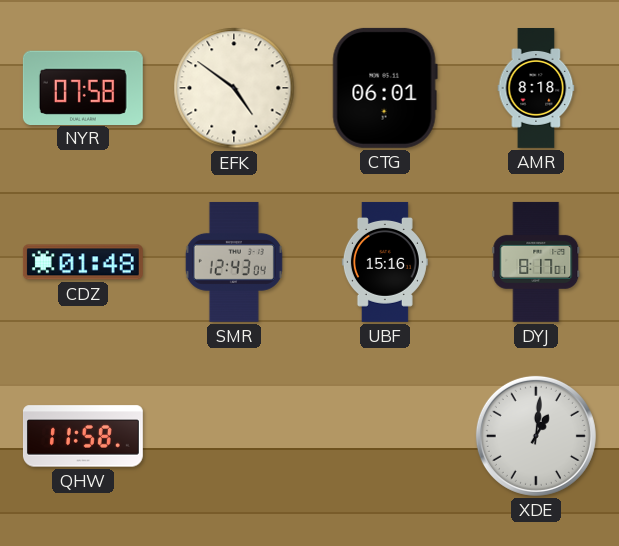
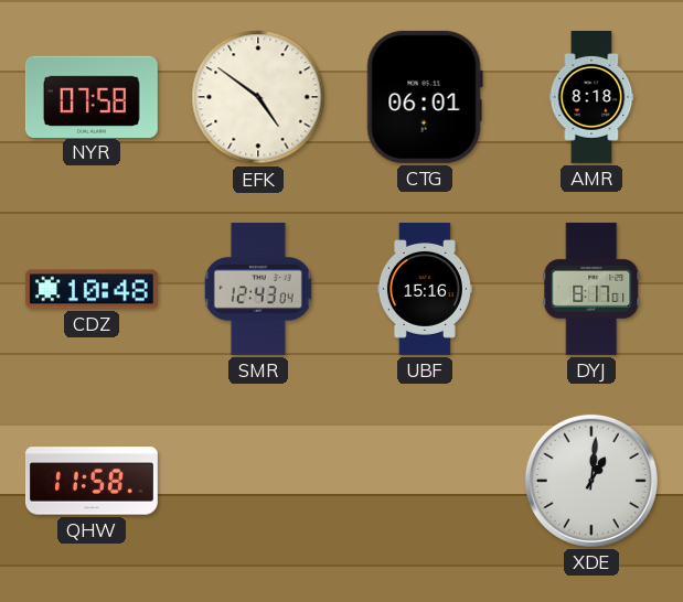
CDZ: 01:48 -> 10:48
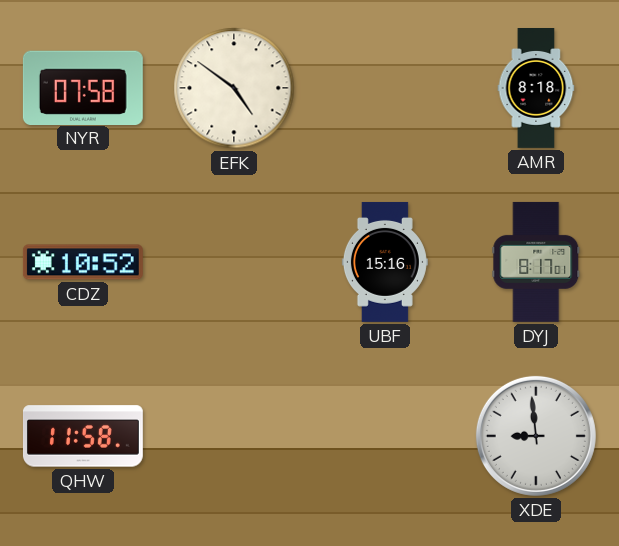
CTG: 06:01 -> none
CDZ: 10:48 -> 10:52
SMR: 12:43 -> none
XDE: 1:01 -> 8:59
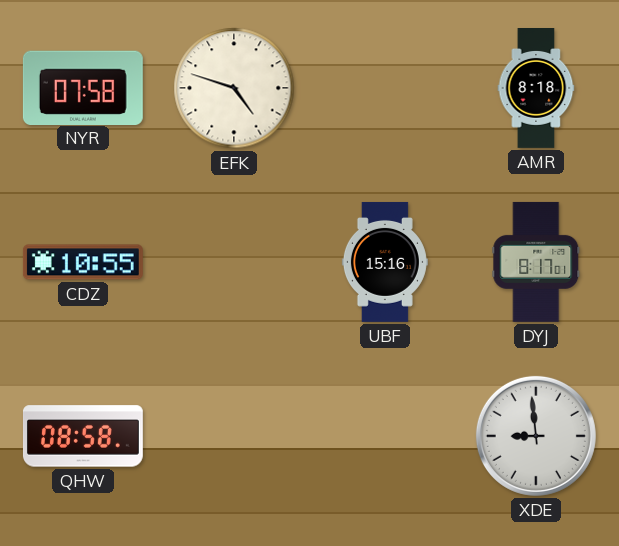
EFK: 4:51 -> 4:48
CDZ: 10:52 -> 10:55
QHW: 11:58 -> 08:58
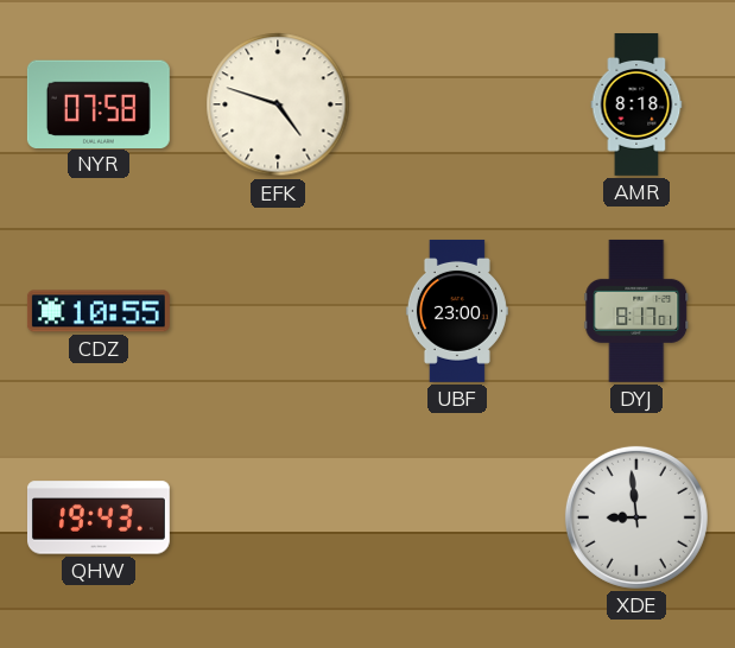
UBF: 15:16 -> 23:00
QHW: 08:58 -> 19:43
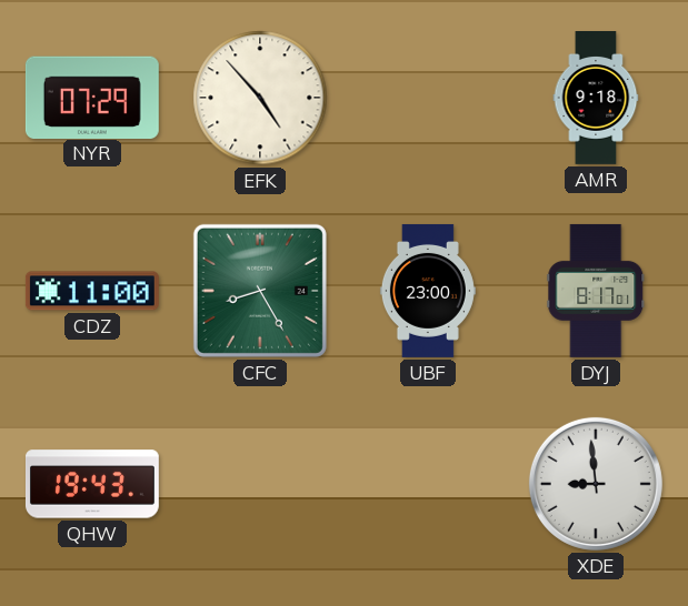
NYR: 07:58 -> 07:29
EFK: 4:48 -> 4:53
AMR: 8:18 -> 9:18
CDZ: 10:55 -> 11:00
CFC: none -> 8:25
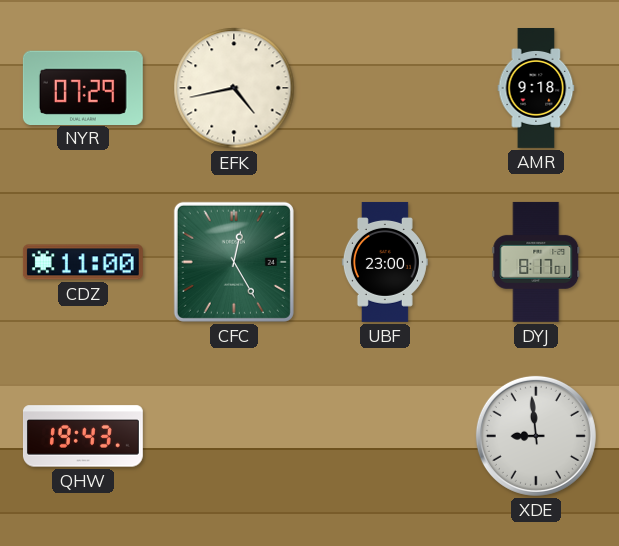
EFK: 4:53 -> 4:43
CFC: 8:25 -> 12:25
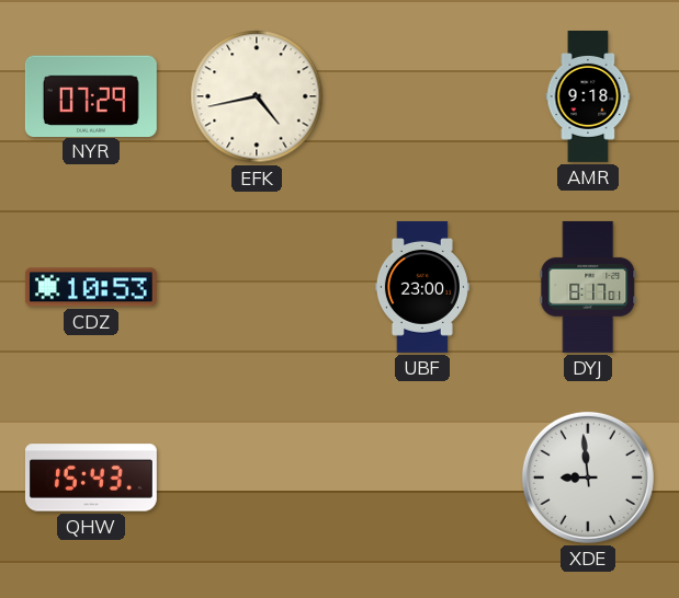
CDZ: 11:00 -> 10:53
CFC: 12:25 -> none
QHW: 19:43 -> 15:43
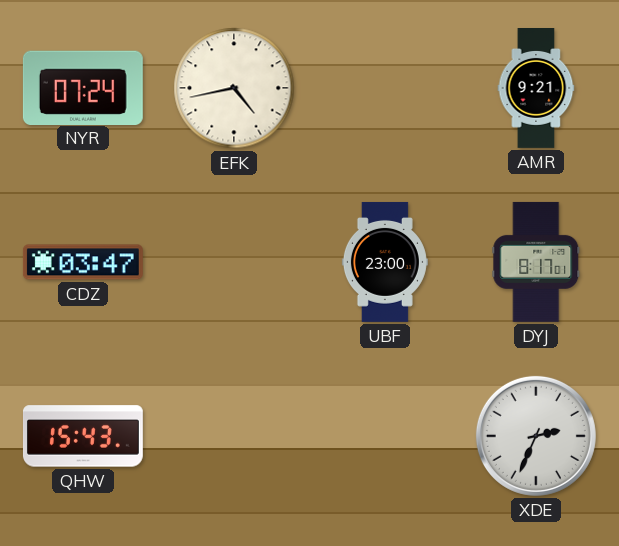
NYR: 07:29 -> 07:24
AMR: 9:18 -> 9:21
CDZ: 10:53 -> 03:47
XDE: 8:59 -> 2:34
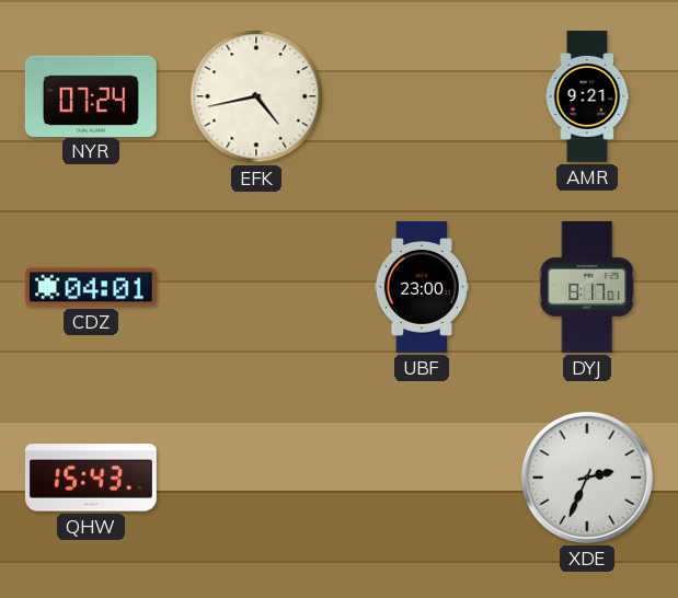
CDZ: 03:47 -> 04:01
